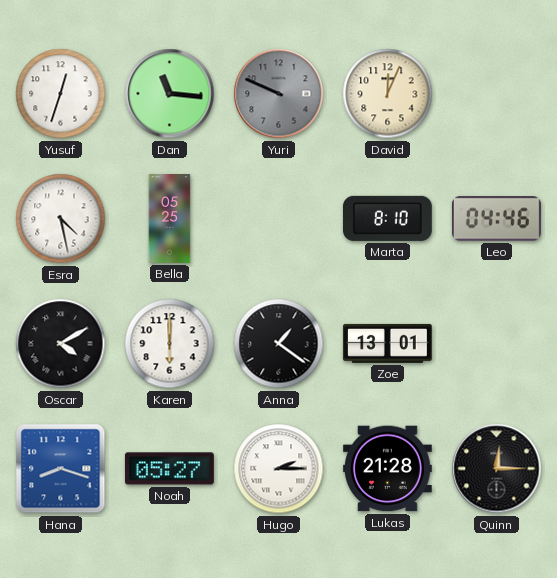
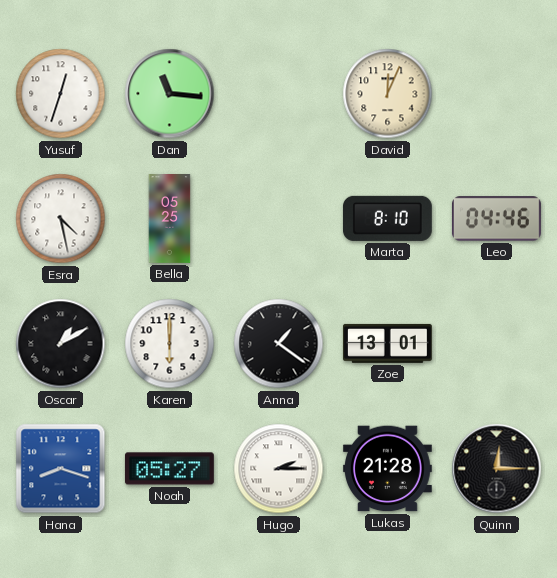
Yuri: 9:49 -> none
Oscar: 4:10 -> 1:10
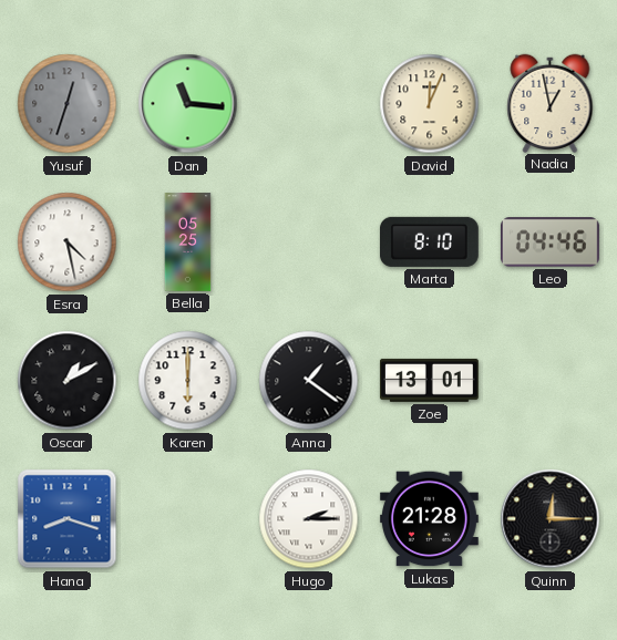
Yusuf dial: white -> grey
Nadia: none -> 12:58
Noah: 05:27 -> none
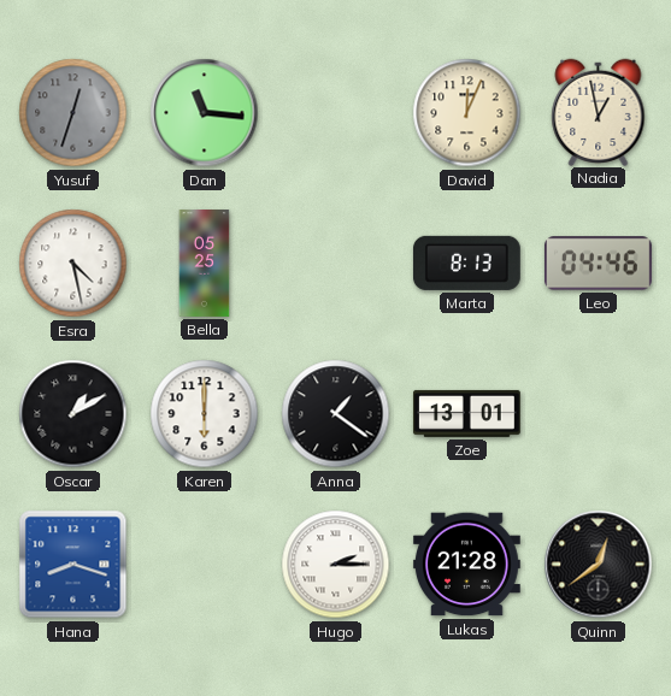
Marta: 8:10 -> 8:13
Quinn: 12:15 -> 12:39
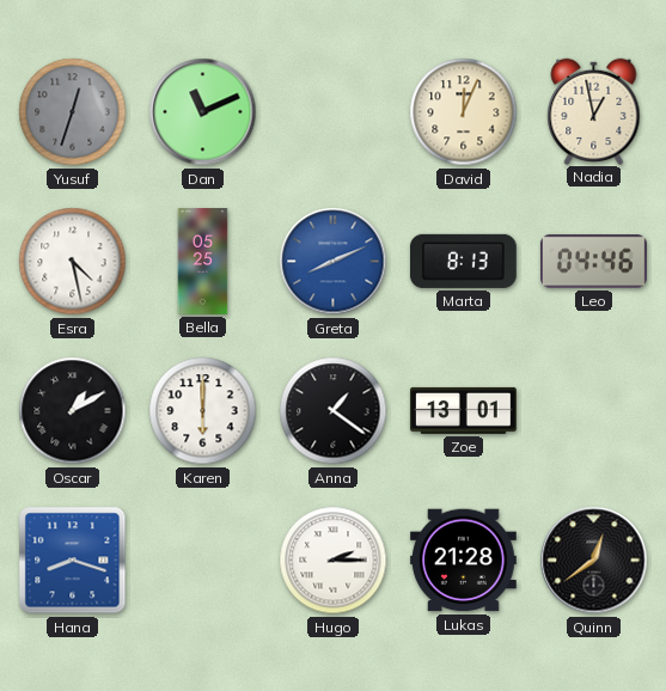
Dan: 11:16 -> 11:11
Greta: none -> 8:11
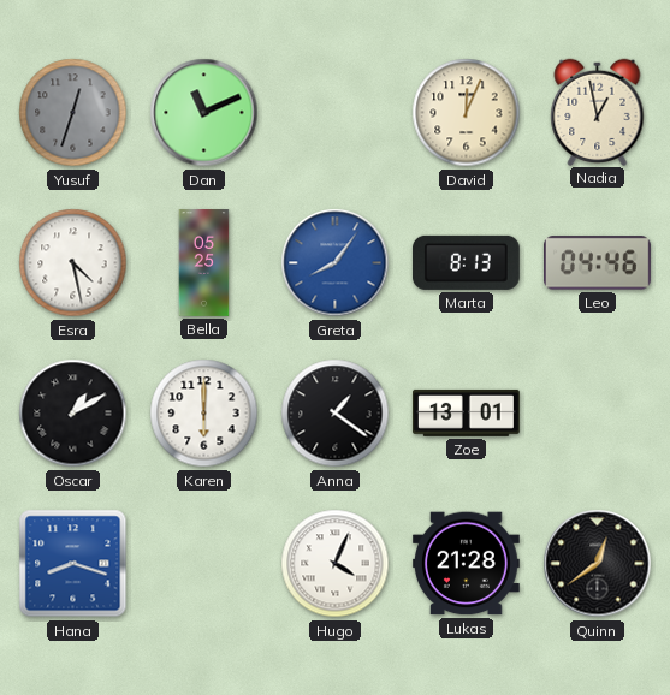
Greta: 8:11 -> 8:06
Hugo: 2:15 -> 4:04
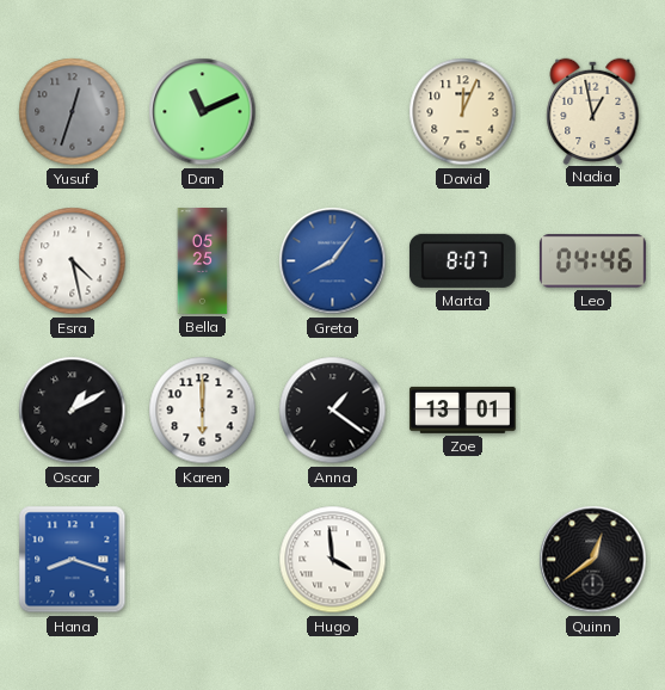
Marta: 8:13 -> 8:07
Hugo: 4:04 -> 3:59
Lukas: 21:28 -> none
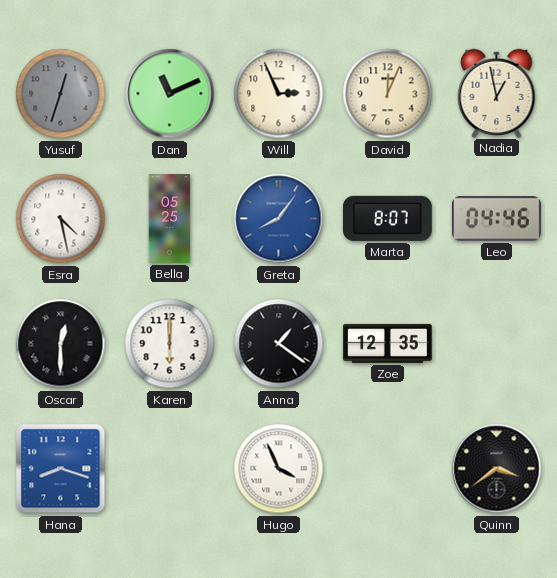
Will: none -> 2:56
Oscar: 1:10 -> 12:30
Zoe: 13:01 -> 12:35
Hugo: 3:59 -> 3:56
Quinn: 12:39 -> 3:39
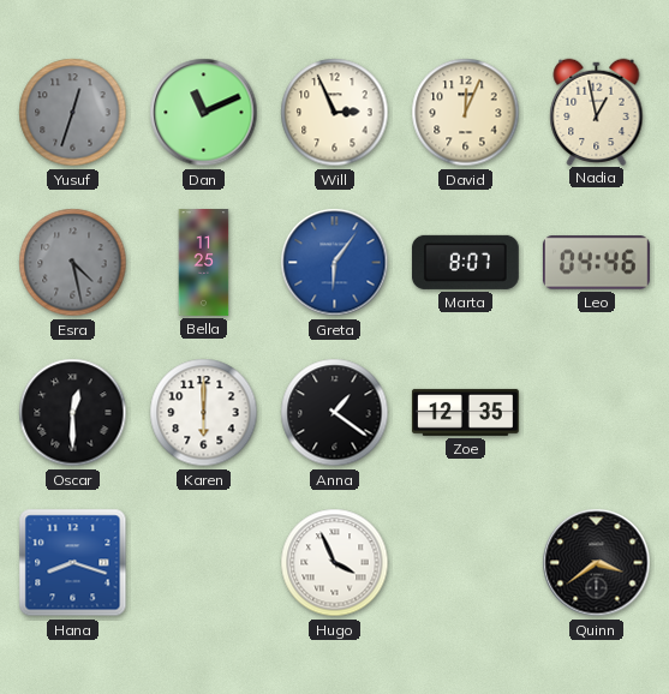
Esra dial: white -> grey
Bella: 05:25 -> 11:25
Greta: 8:06 -> 6:06
